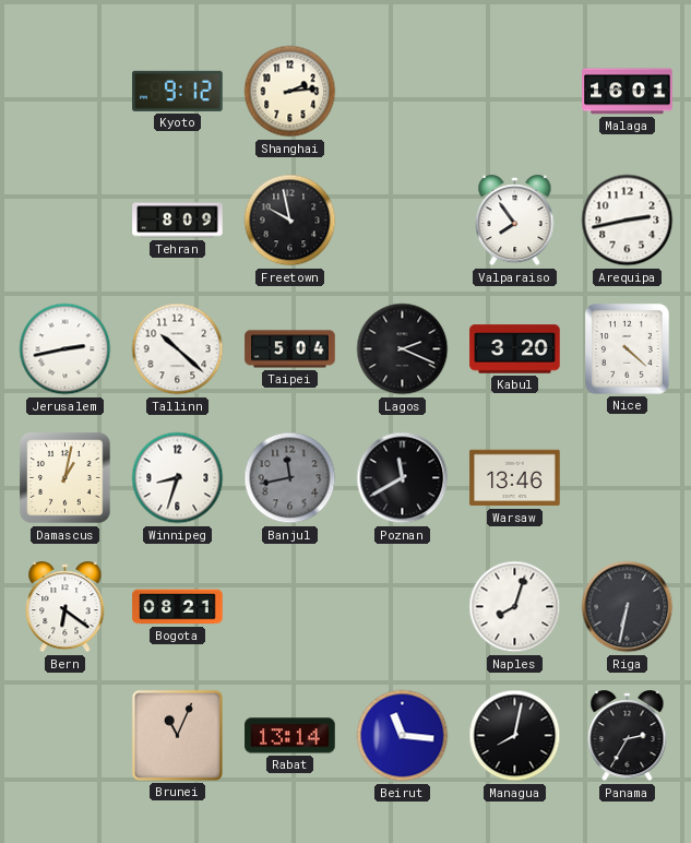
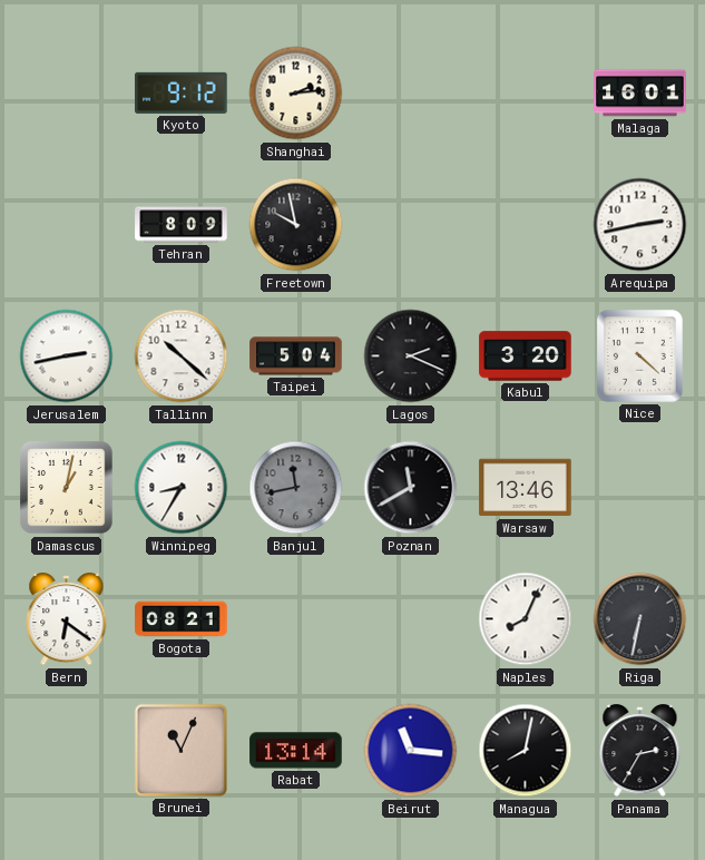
Valparaiso: 7:54 -> none
Winnipeg: 8:33 -> 8:35
Naples: 8:03 -> 8:04
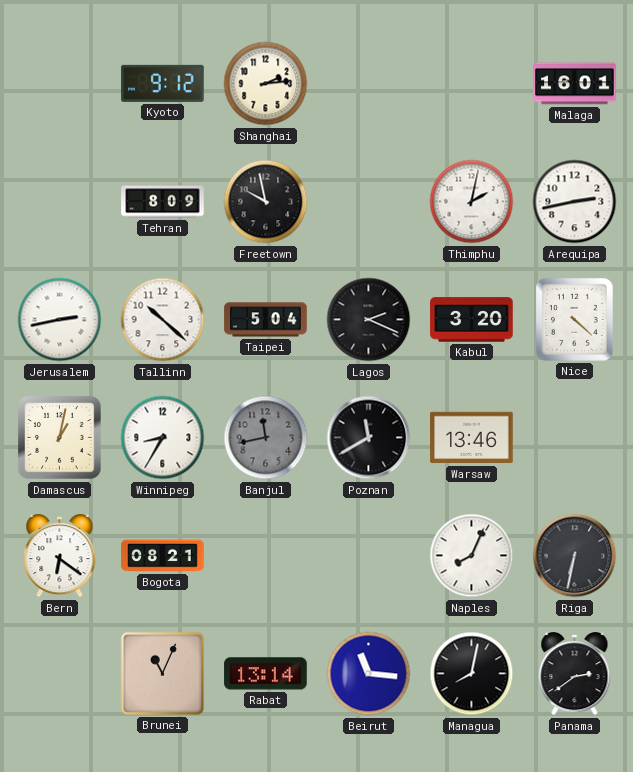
Thimphu: none -> 2:02
Panama: 2:35 -> 2:39
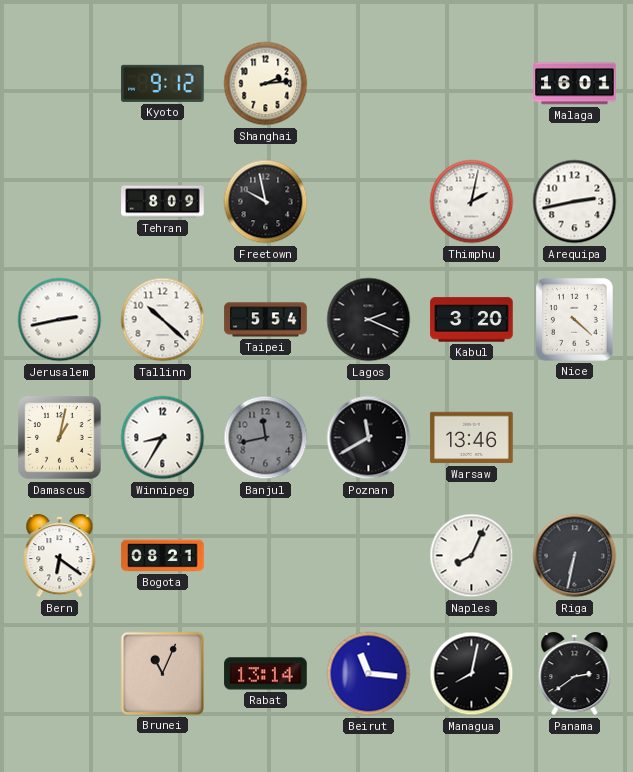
Taipei: 5:04 -> 5:54
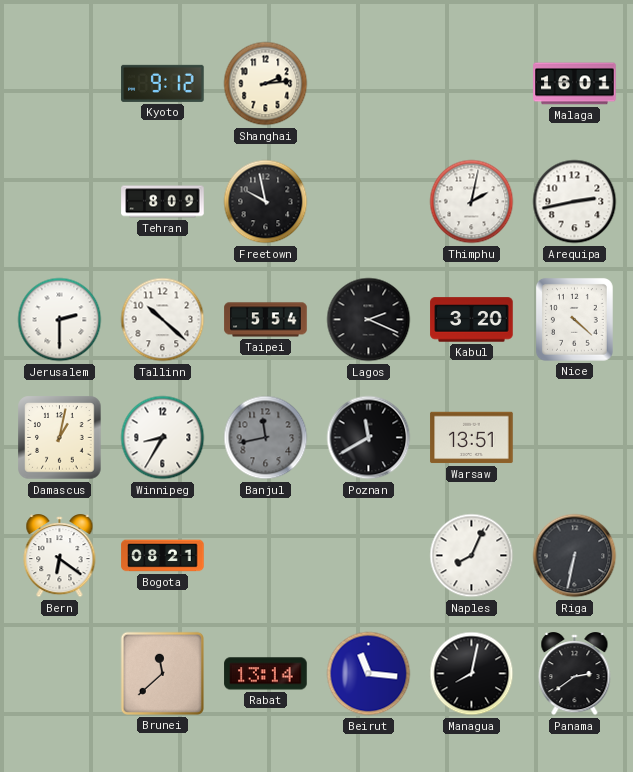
Jerusalem: 2:43 -> 2:30
Warsaw: 13:46 -> 13:51
Brunei: 11:04 -> 11:38
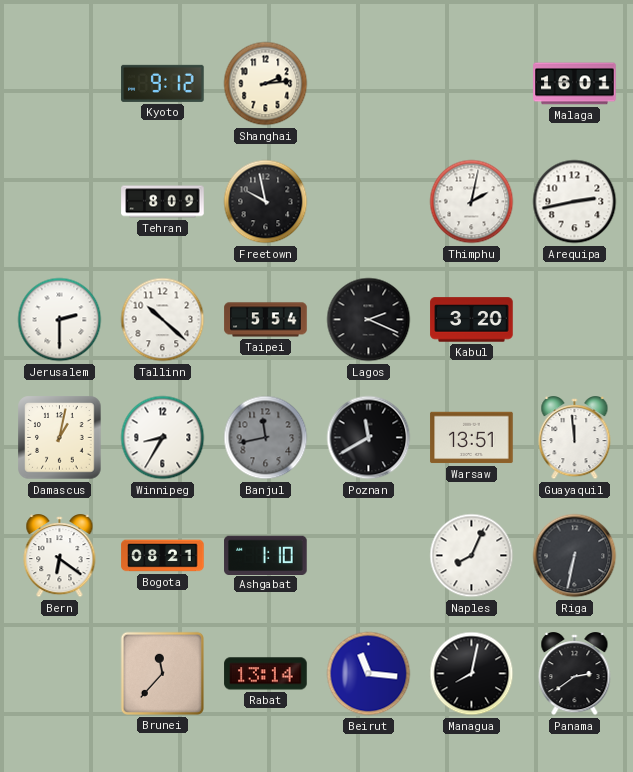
Nice: 4:22 -> none
Guayaquil: none -> 11:59
Ashgabat: none -> 1:10
Brunei: 11:38 -> 11:37
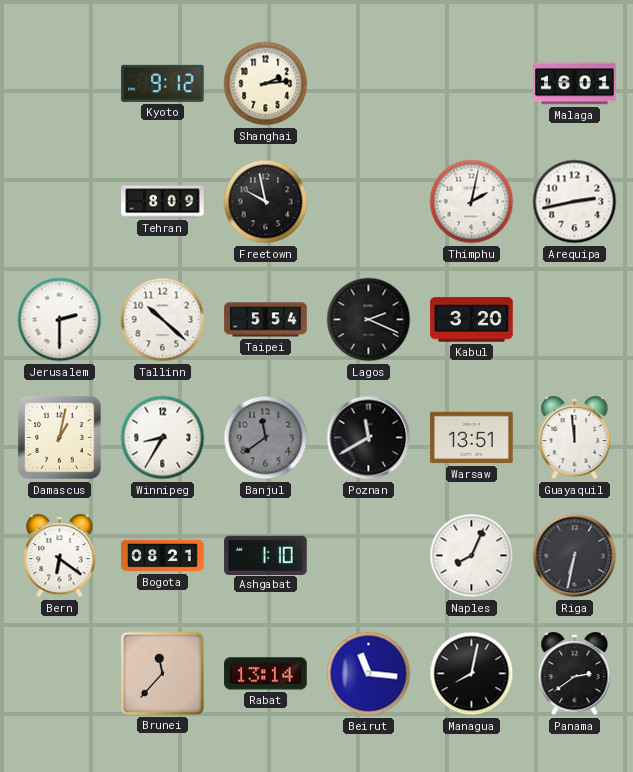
Banjul: 11:43 -> 11:39
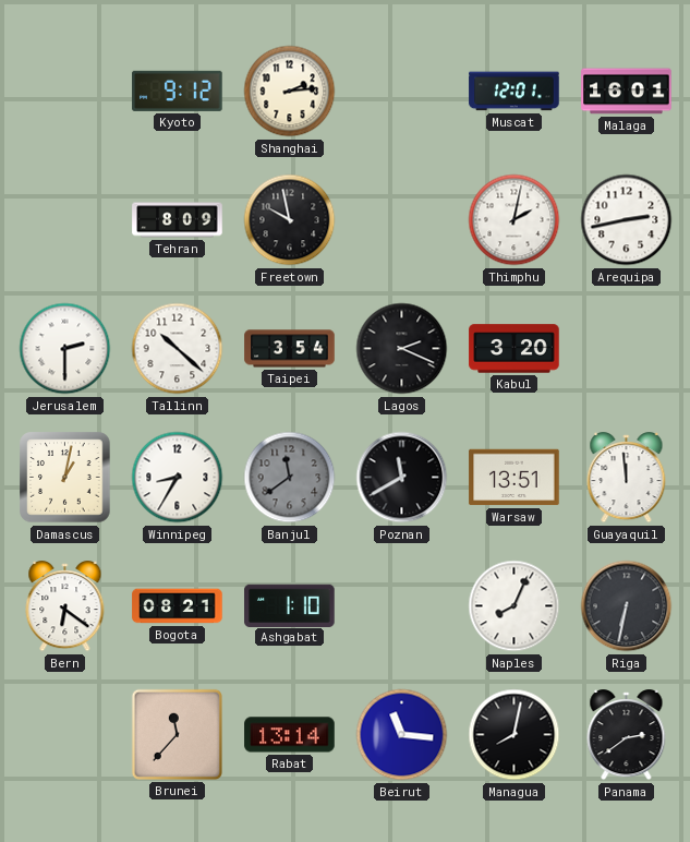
Muscat: none -> 12:01
Taipei: 5:54 -> 3:54
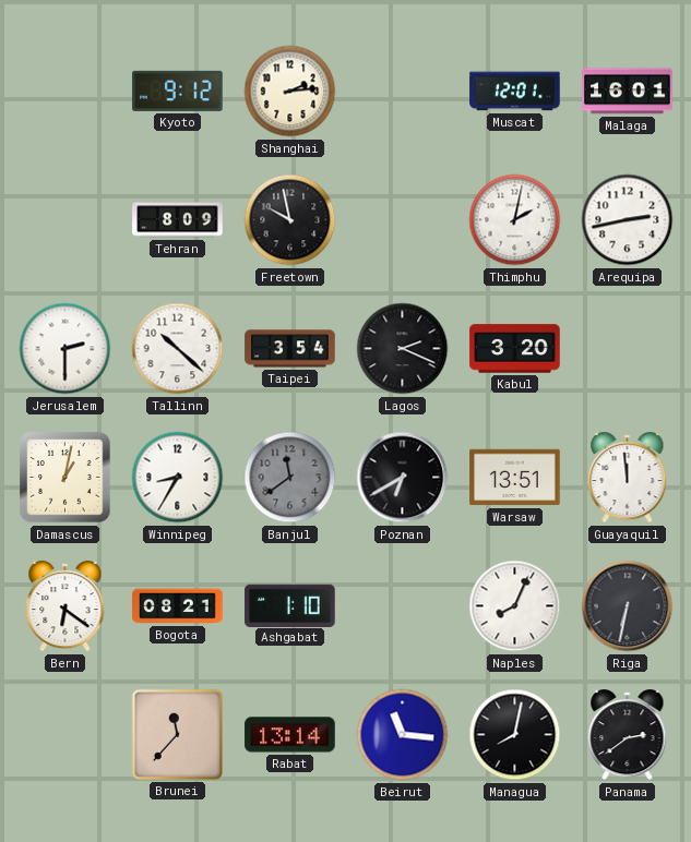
Poznan: 11:40 -> 6:40
